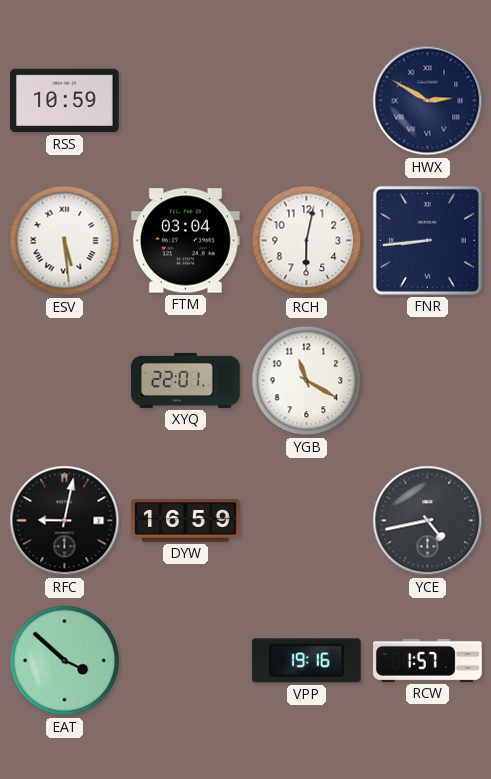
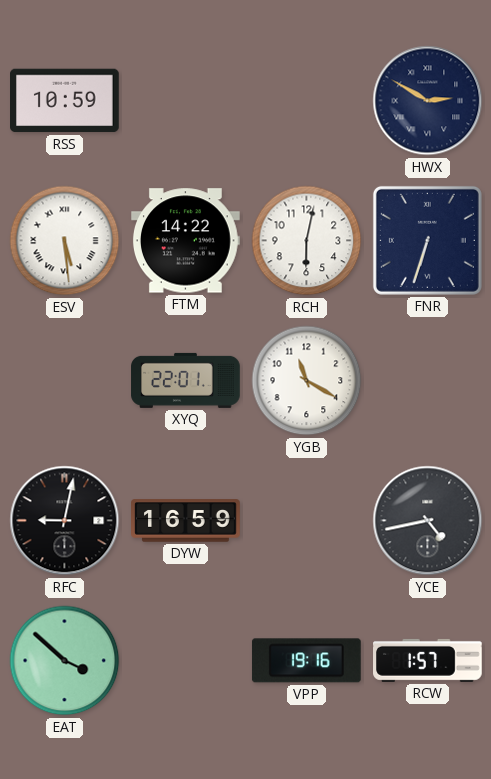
FTM: 03:04 -> 14:22
FNR: 8:44 -> 6:33
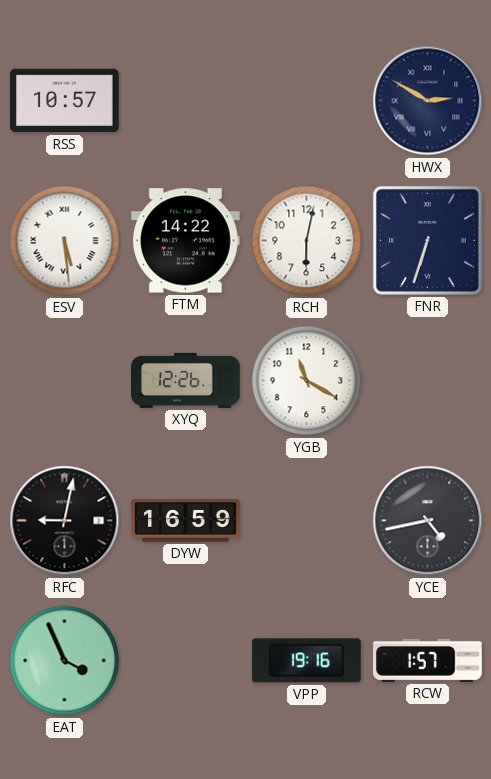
RSS: 10:59 -> 10:57
XYQ: 22:01 -> 12:26
EAT: 3:52 -> 3:56
